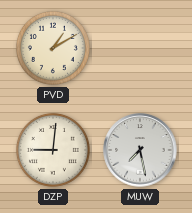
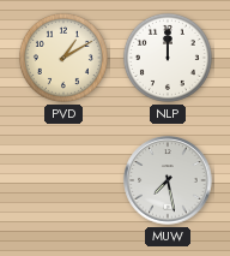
NLP: none -> 12:00
DZP: 9:01 -> none
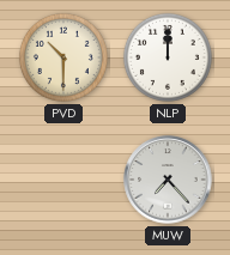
PVD: 1:10 -> 10:30
MUW: 7:28 -> 7:23
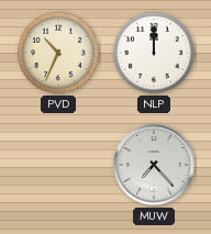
PVD: 10:30 -> 10:34
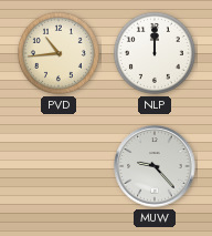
PVD: 10:34 -> 10:44
MUW: 7:23 -> 9:23
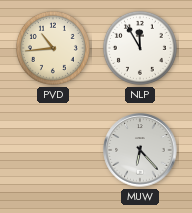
NLP: 12:00 -> 11:55
MUW: 9:23 -> 6:23
